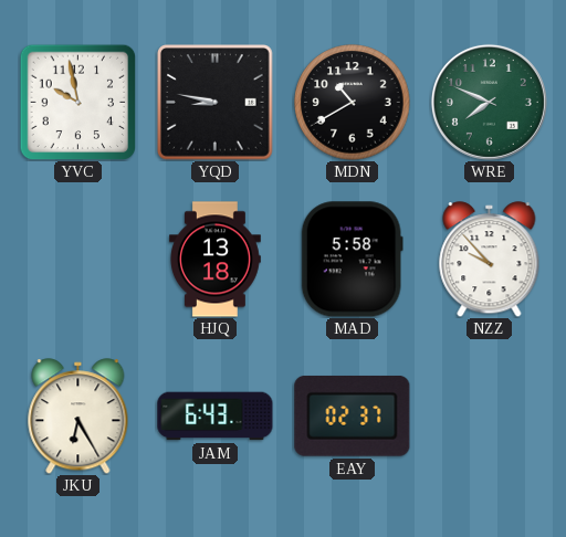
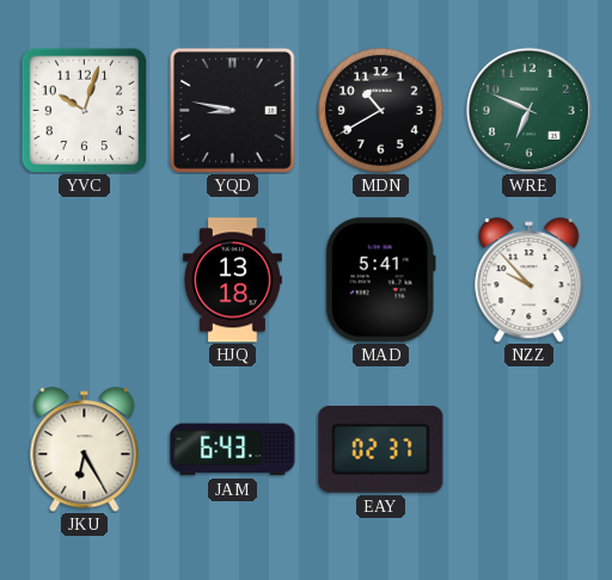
YVC: 9:58 -> 10:03
WRE: 7:49 -> 6:49
MAD: 5:58 -> 5:41
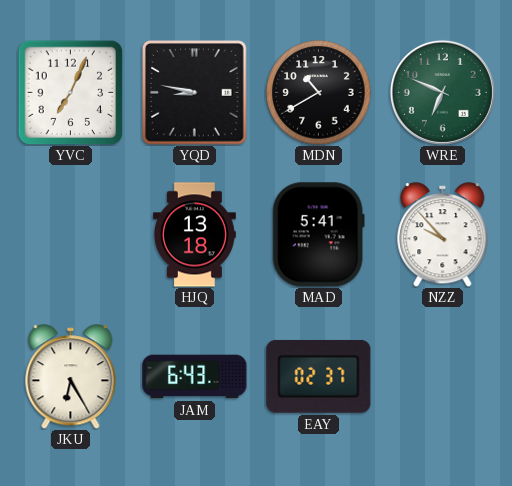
YVC: 10:03 -> 7:04
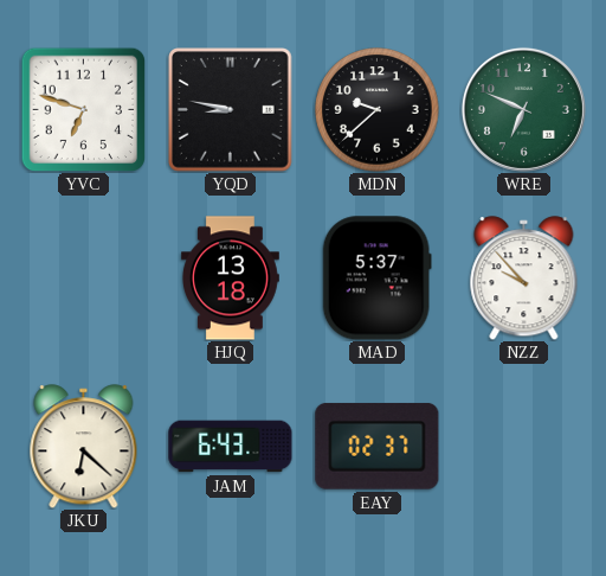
YVC: 7:04 -> 6:48
MDN: 10:40 -> 9:38
MAD: 5:41 -> 5:37
JKU: 6:25 -> 6:22
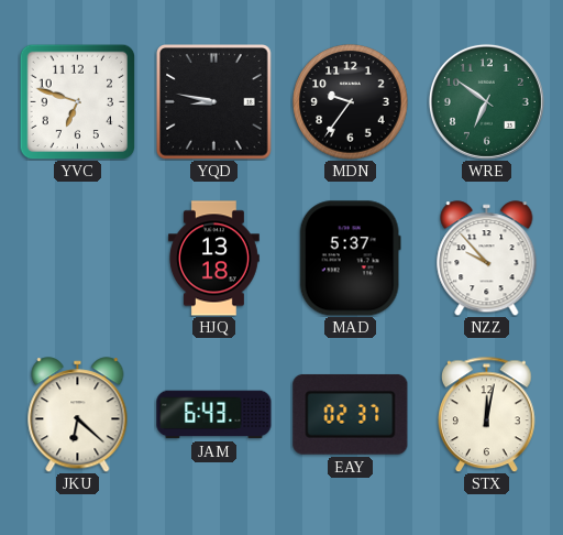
MDN: 9:38 -> 9:36
WRE: 6:49 -> 6:51
STX: none -> 12:02
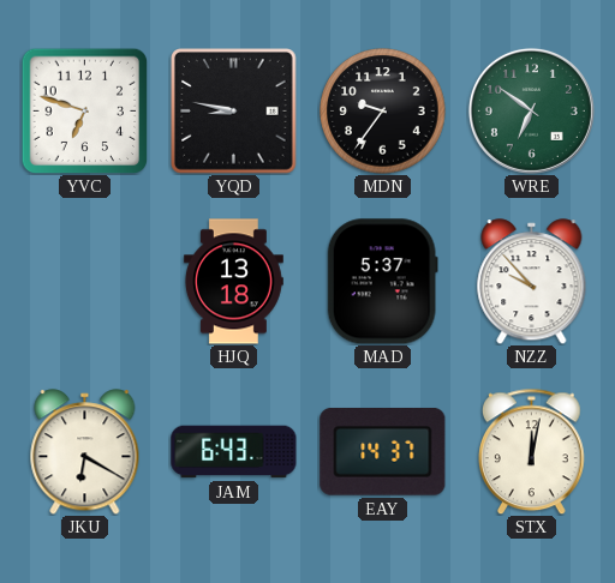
JKU: 6:22 -> 6:20
EAY: 02:37 -> 14:37
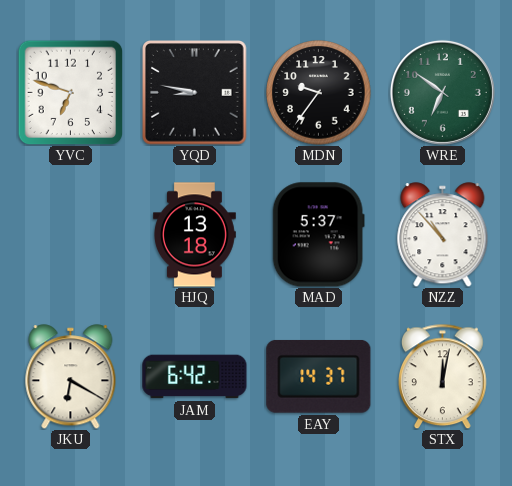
NZZ: 9:53 -> 10:53
JAM: 6:43 -> 6:42
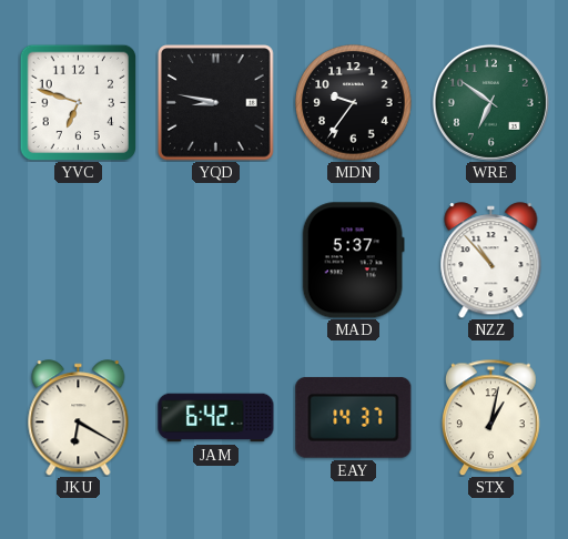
HJQ: 13:18 -> none
STX: 12:02 -> 1:02
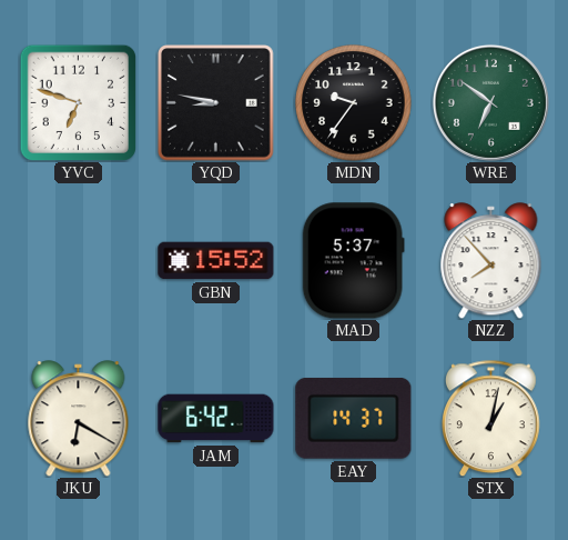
GBN: none -> 15:52
NZZ: 10:53 -> 7:53
